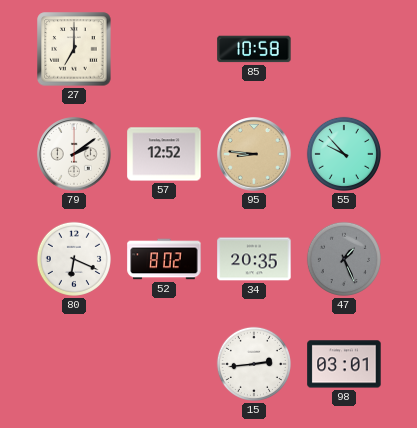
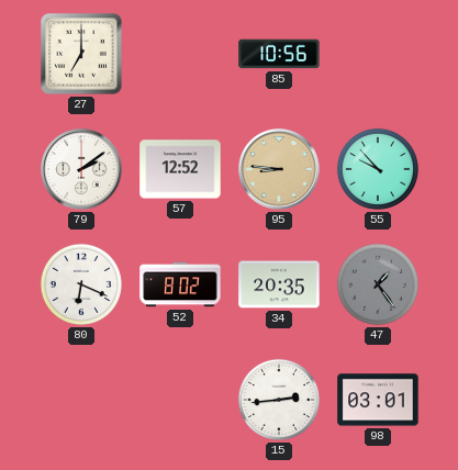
85: 10:58 -> 10:56
47: 1:26 -> 1:24
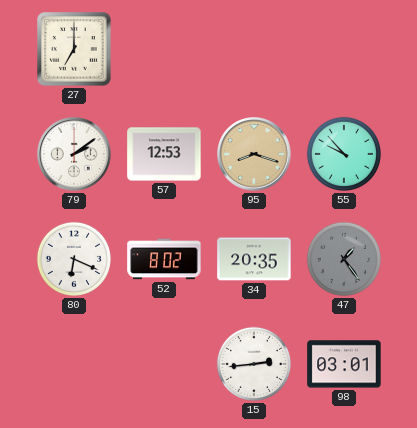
85: 10:56 -> none
57: 12:52 -> 12:53
95: 8:46 -> 8:18
